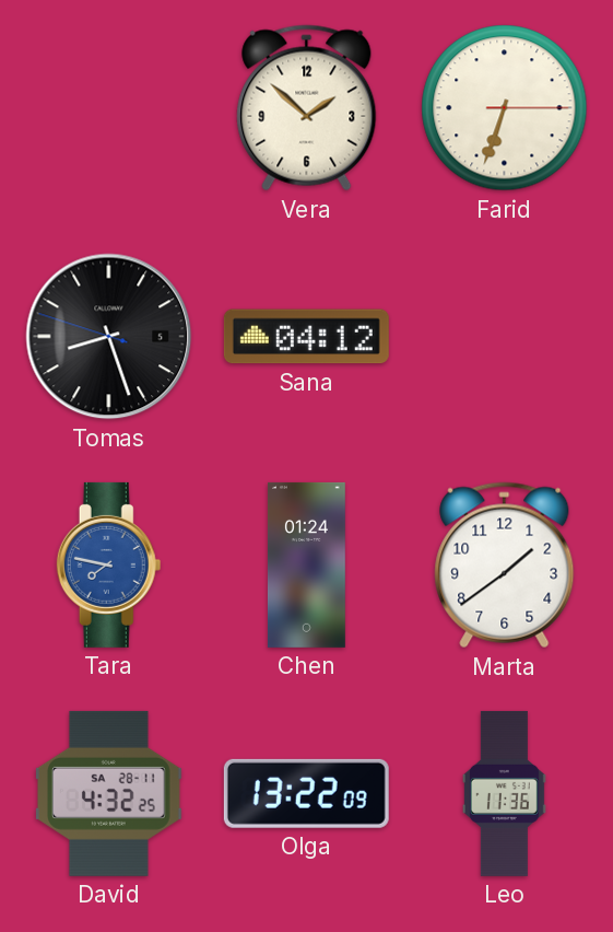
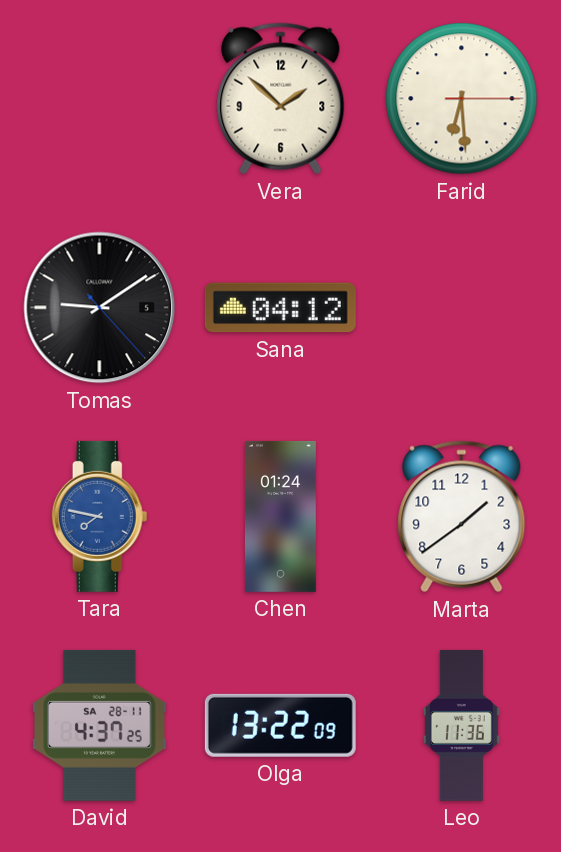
Farid: 6:33 -> 6:29
Tomas: 8:26 -> 9:09
David: 4:32 -> 4:37
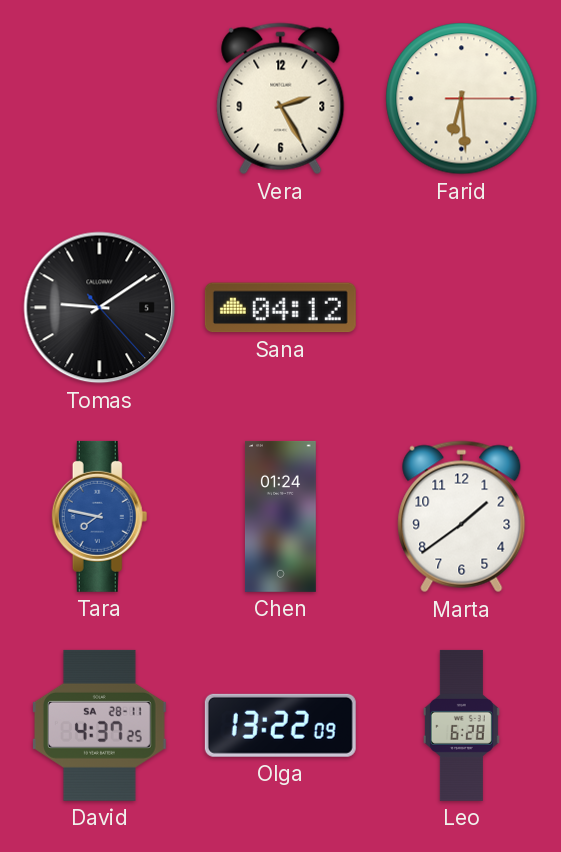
Vera: 1:52 -> 2:25
Leo: 11:36 -> 6:28
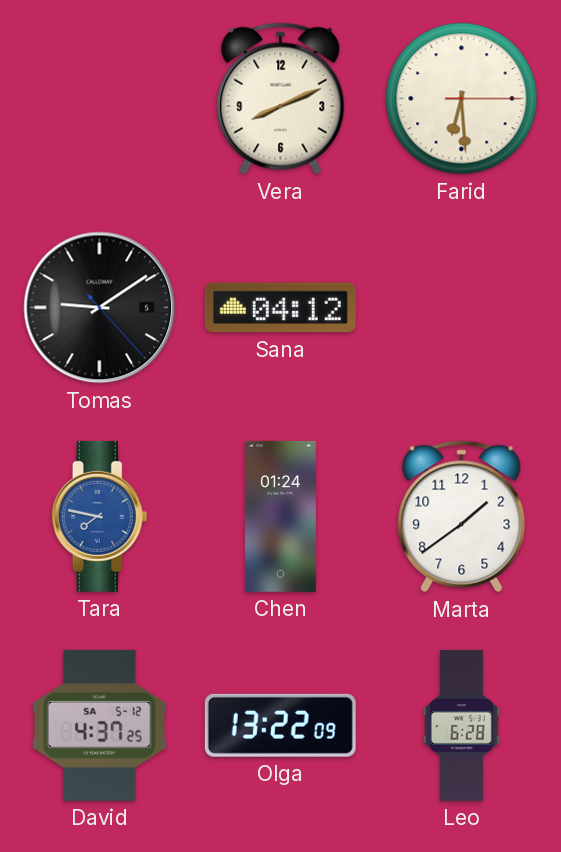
Vera: 2:25 -> 8:11
David date: SA 28-11 -> SA 5-12
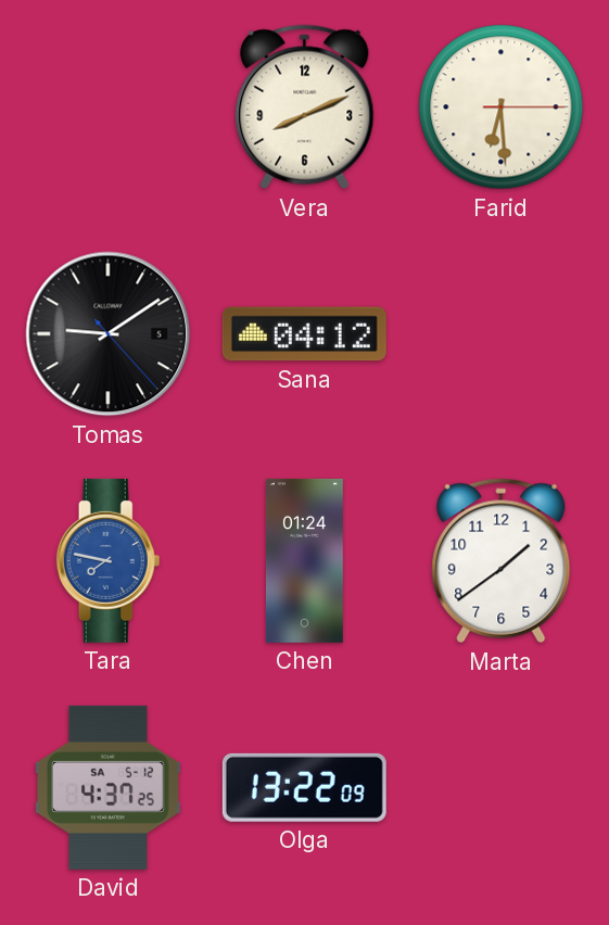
Leo: 6:28 -> none
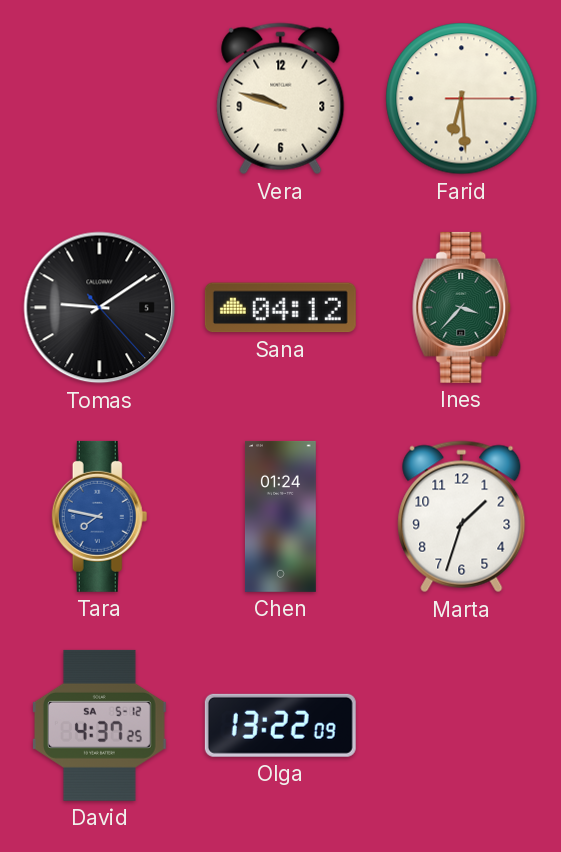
Vera: 8:11 -> 9:48
Ines: none -> 3:37
Marta: 1:39 -> 1:33
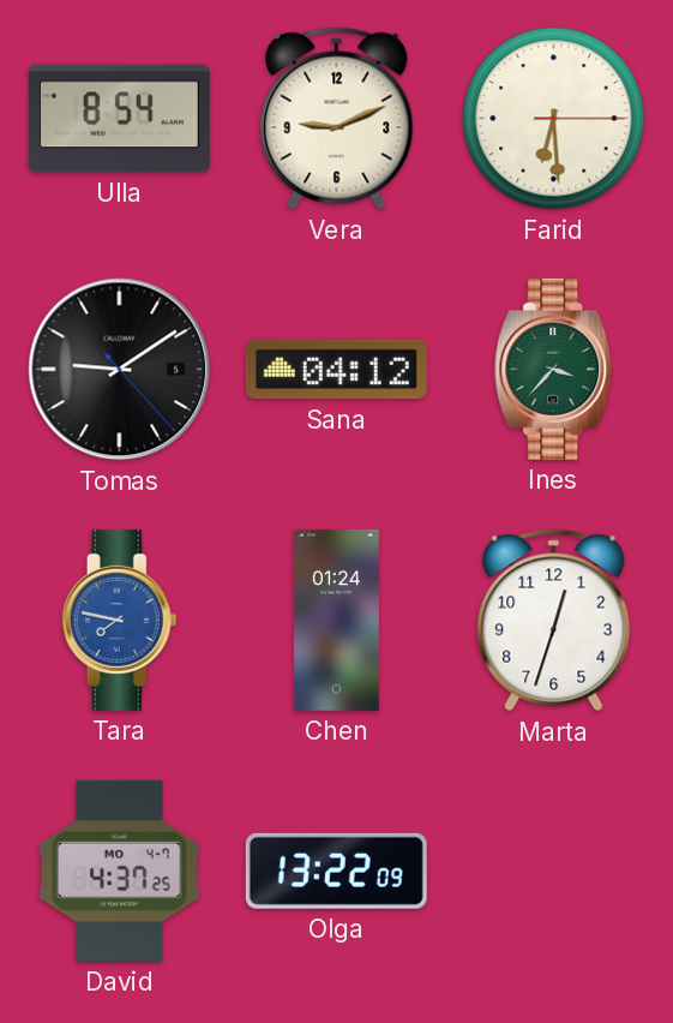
Ulla: none -> 8:54
Vera: 9:48 -> 9:11
Marta: 1:33 -> 12:33
David date: SA 5-12 -> MO 4-7
